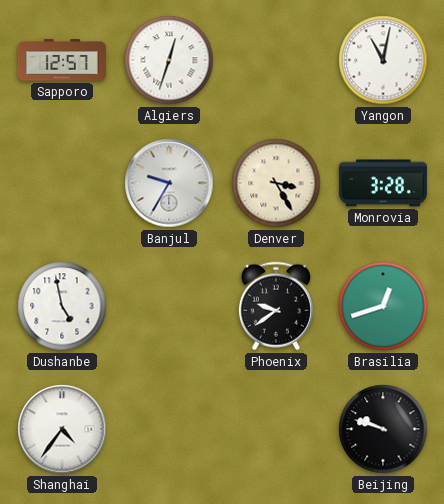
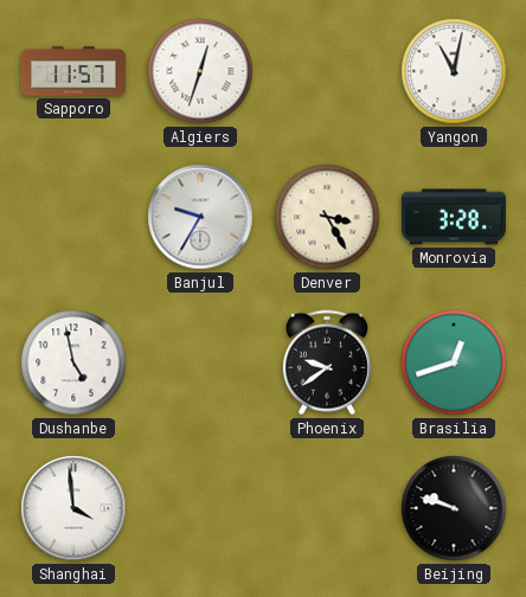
Sapporo: 12:57 -> 11:57
Shanghai: 4:36 -> 3:59
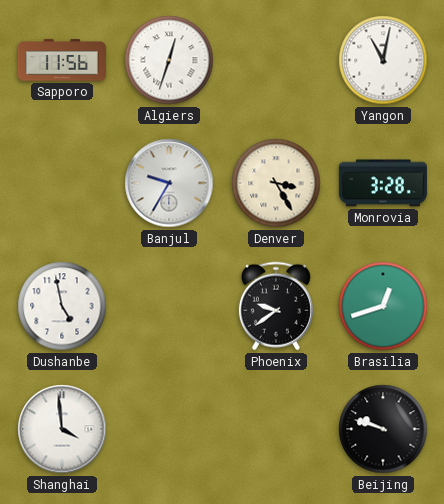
Sapporo: 11:57 -> 11:56
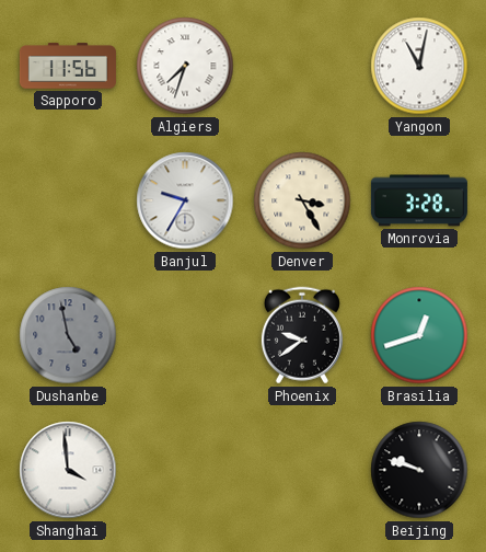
Algiers: 12:33 -> 7:33
Dushanbe dial: white -> grey
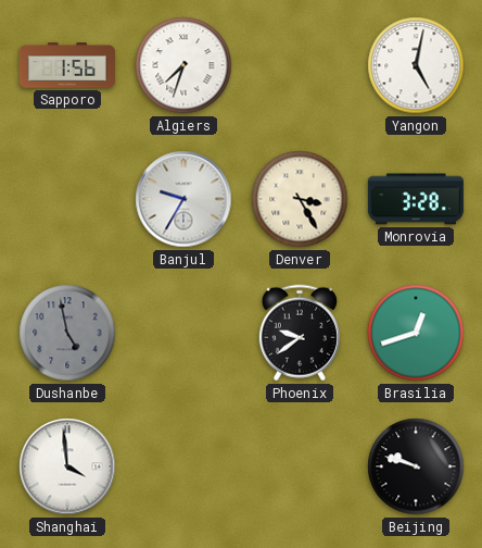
Sapporo: 11:56 -> 1:56
Yangon: 11:02 -> 5:02
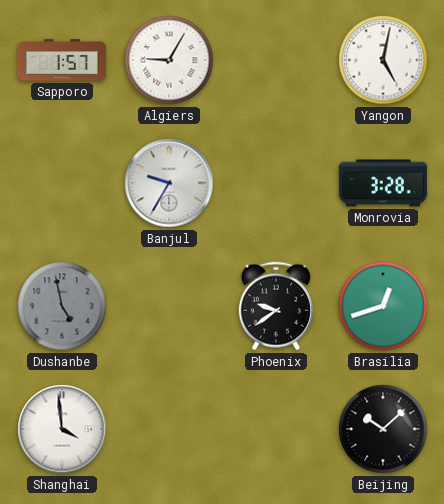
Sapporo: 1:56 -> 1:57
Algiers: 7:33 -> 9:05
Denver: 3:25 -> none
Beijing: 9:48 -> 10:08
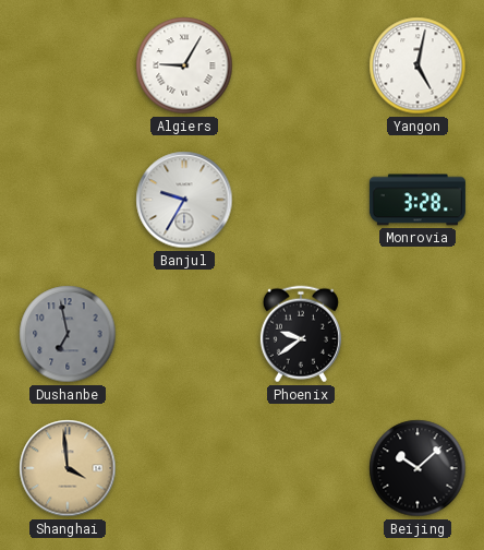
Sapporo: 1:57 -> none
Dushanbe: 4:58 -> 6:58
Brasilia: 12:42 -> none
Shanghai dial: white -> champagne
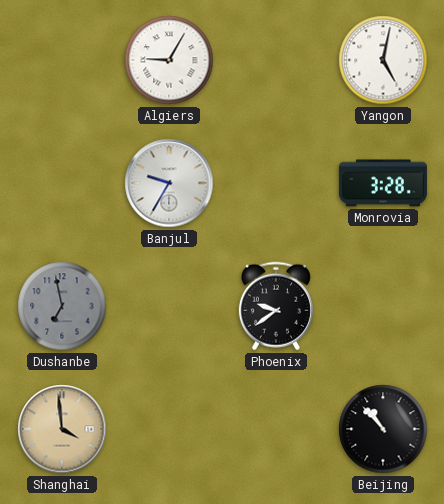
Beijing: 10:08 -> 10:53
